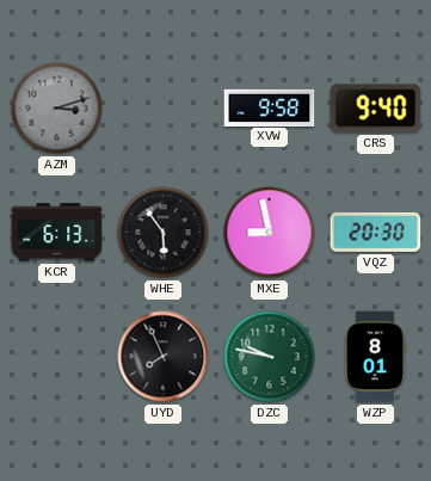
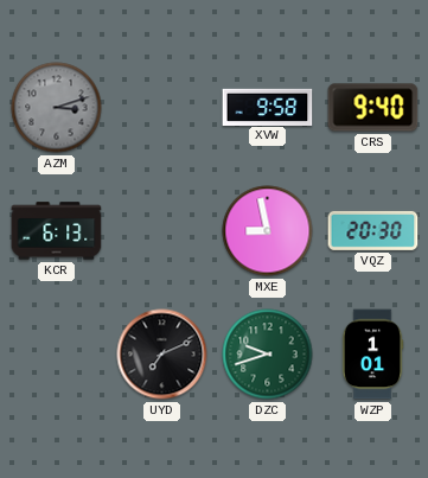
WHE: 5:54 -> none
UYD: 7:56 -> 7:11
DZC: 9:47 -> 9:42
WZP: 8:01 -> 1:01
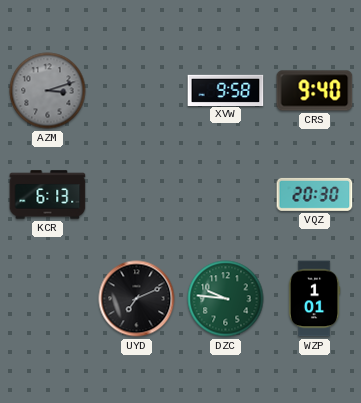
MXE: 8:58 -> none
DZC: 9:42 -> 9:46
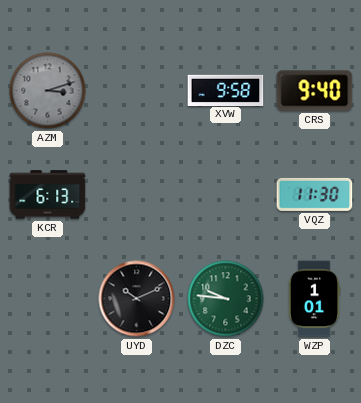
VQZ: 20:30 -> 11:30
UYD: 7:11 -> 10:11
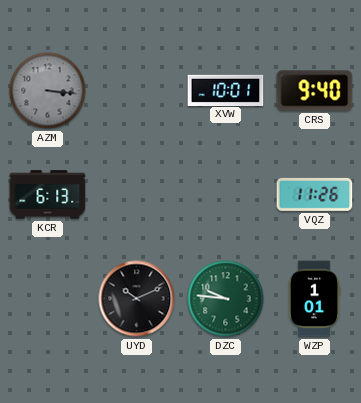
AZM: 3:12 -> 3:16
XVW: 9:58 -> 10:01
VQZ: 11:30 -> 11:26
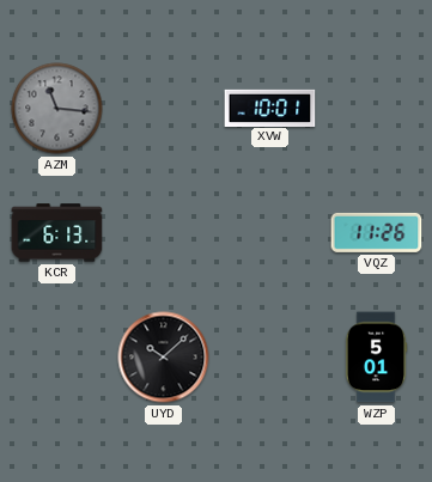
AZM: 3:16 -> 11:16
CRS: 9:40 -> none
UYD: 10:11 -> 10:08
DZC: 9:46 -> none
WZP: 1:01 -> 5:01
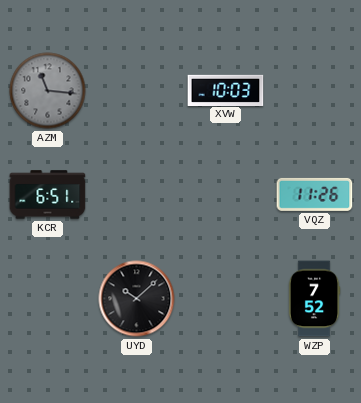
XVW: 10:01 -> 10:03
KCR: 6:13 -> 6:51
WZP: 5:01 -> 7:52
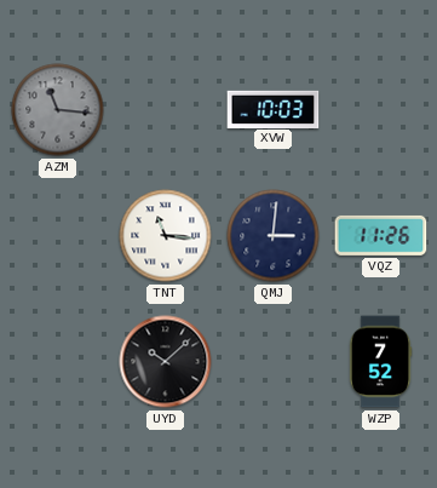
KCR: 6:51 -> none
TNT: none -> 11:16
QMJ: none -> 3:01
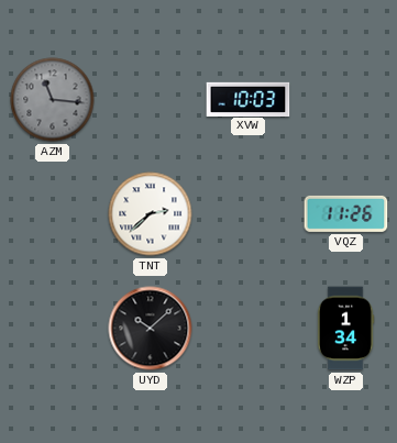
TNT: 11:16 -> 2:38
QMJ: 3:01 -> none
WZP: 7:52 -> 1:34
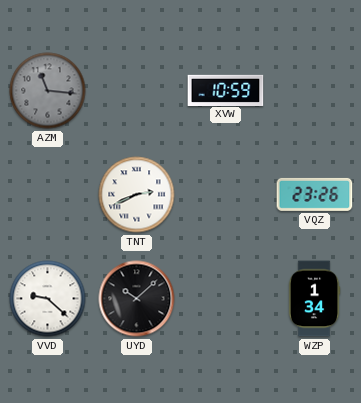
XVW: 10:03 -> 10:59
TNT: 2:38 -> 2:41
VQZ: 11:26 -> 23:26
VVD: none -> 9:22
